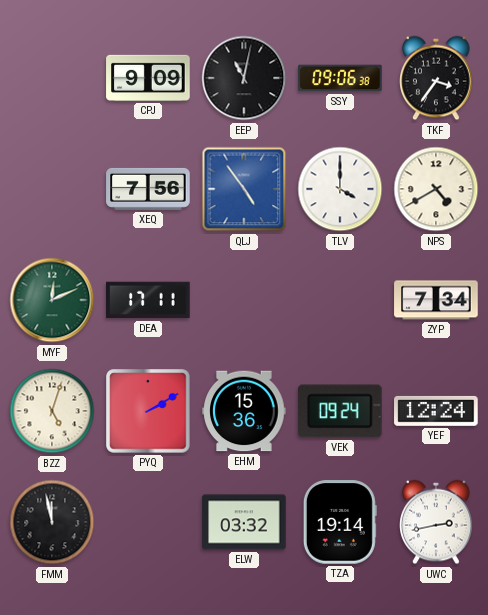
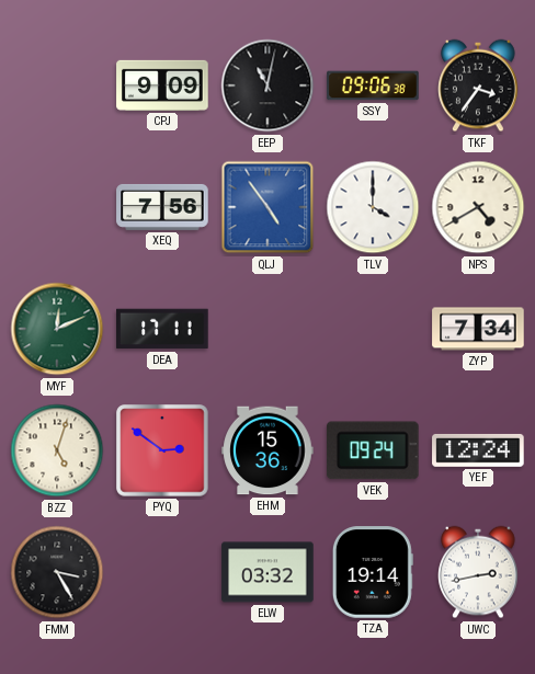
PYQ: 2:10 -> 2:51
FMM: 11:58 -> 3:25
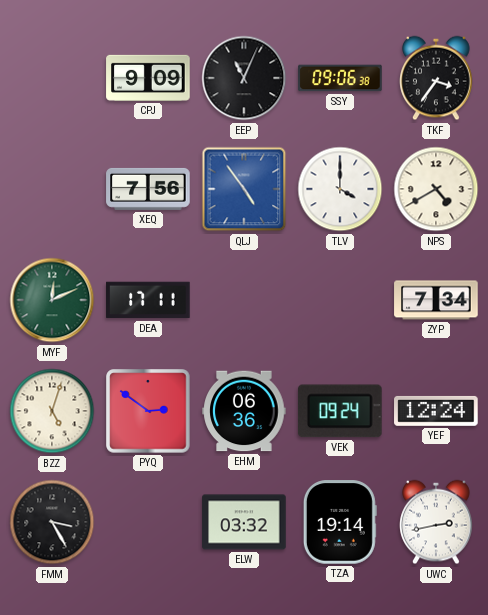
EEP: 11:02 -> 11:04
EHM: 15:36 -> 06:36
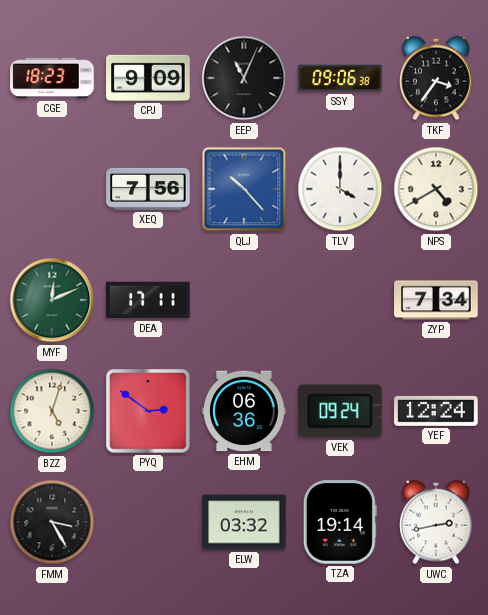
CGE: none -> 18:23
QLJ: 4:54 -> 10:23
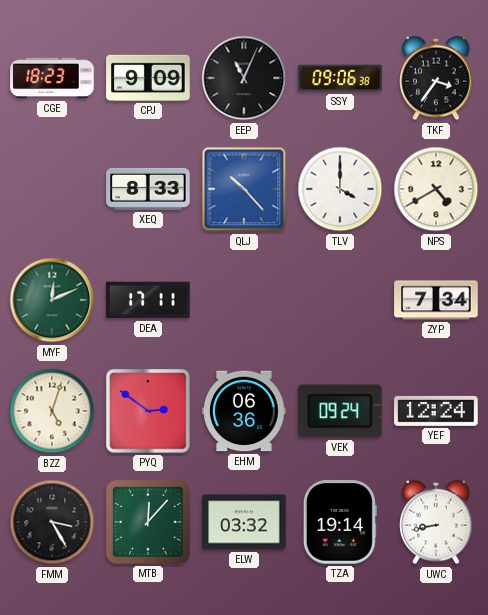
XEQ: 7:56 -> 8:33
MTB: none -> 12:07
UWC: 2:43 -> 8:43
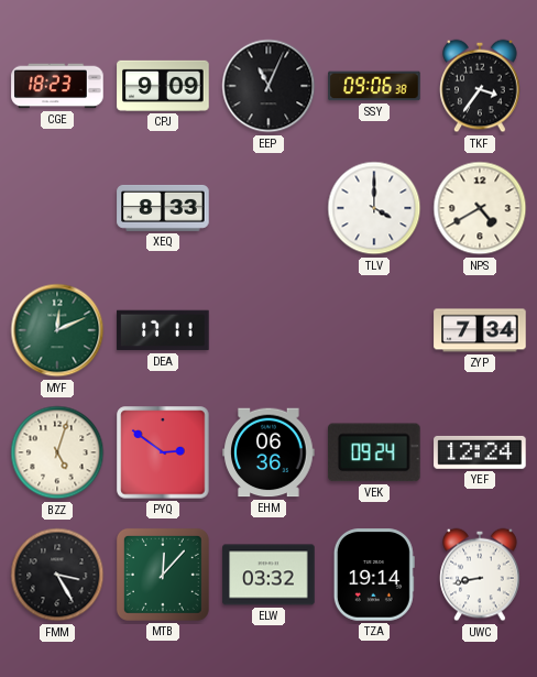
QLJ: 10:23 -> none
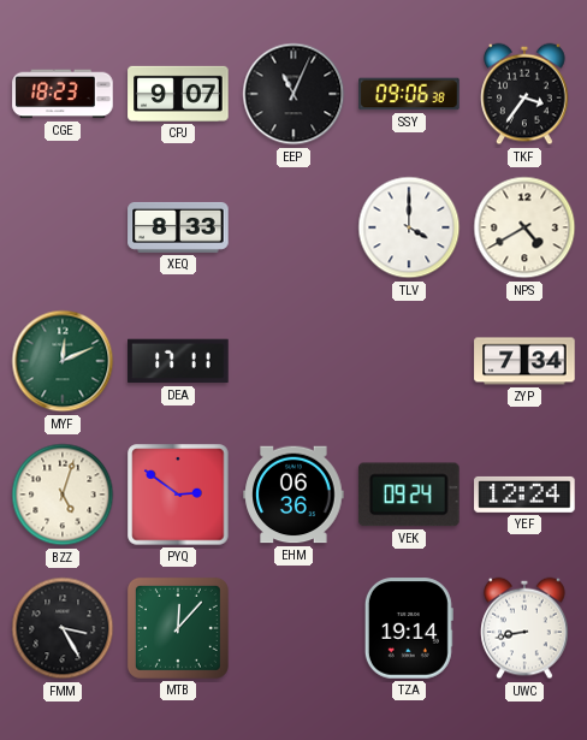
CPJ: 9:09 -> 9:07
ELW: 03:32 -> none
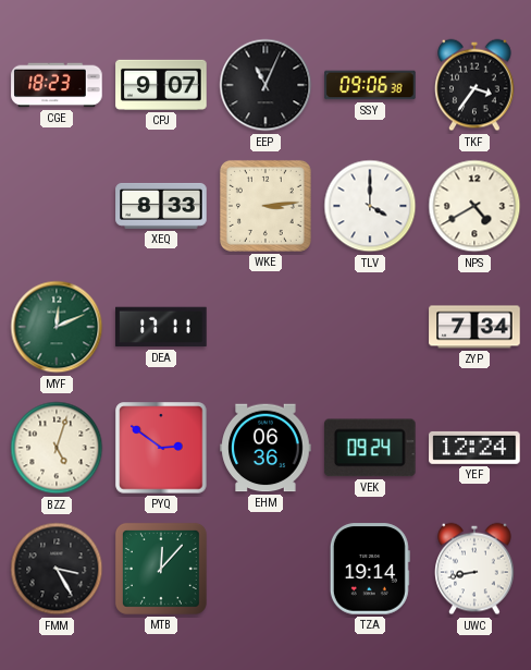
WKE: none -> 3:14
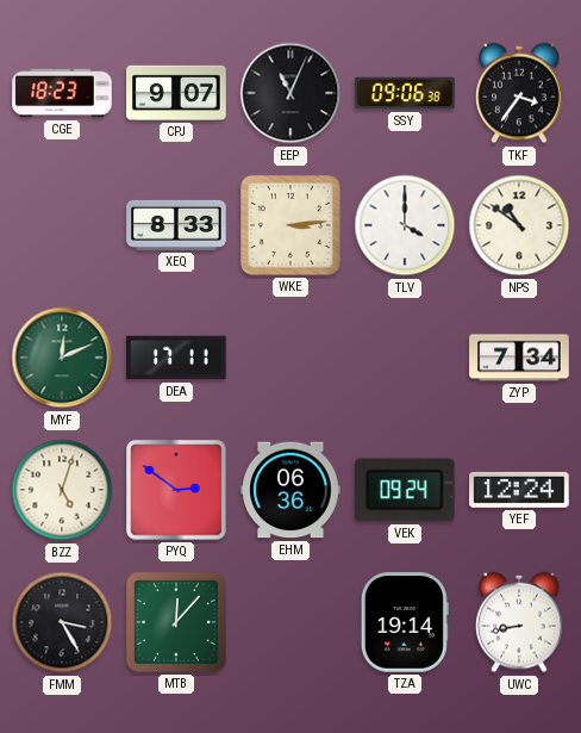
NPS: 4:40 -> 10:51
